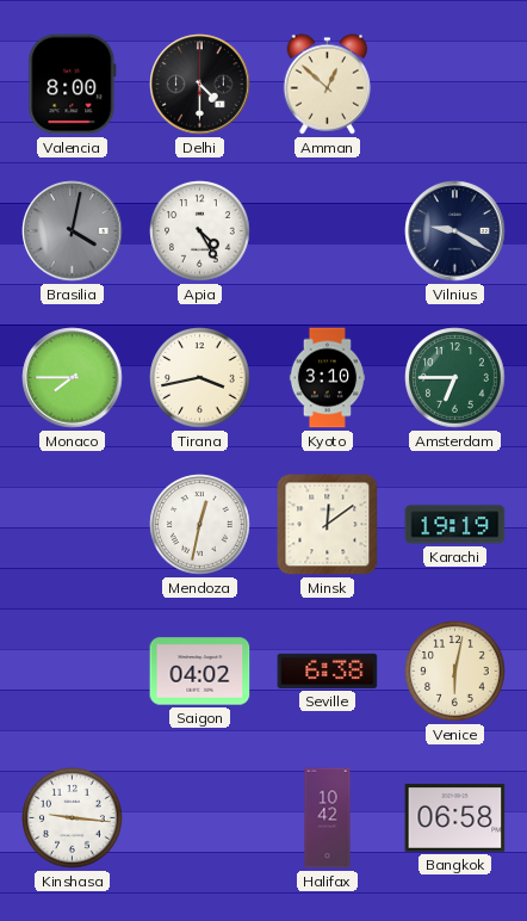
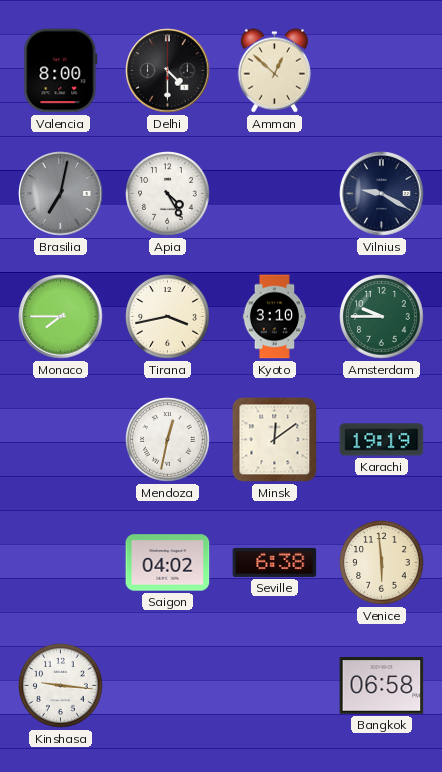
Brasilia: 4:02 -> 7:02
Amsterdam: 6:45 -> 9:45
Venice: 6:02 -> 5:59
Halifax: 10:42 -> none
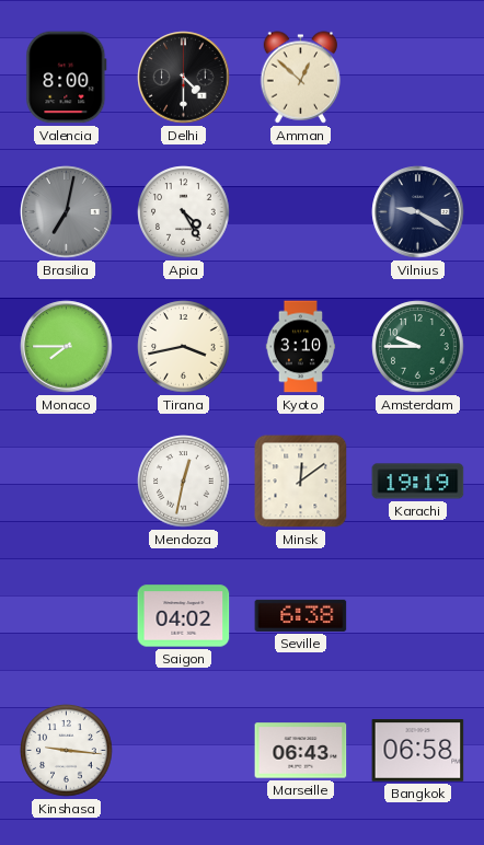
Venice: 5:59 -> none
Marseille: none -> 06:43
